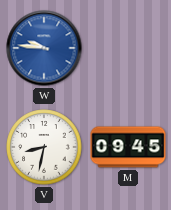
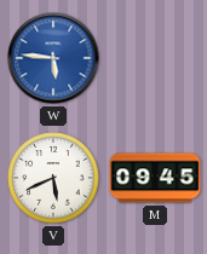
W: 9:46 -> 5:46
V: 8:32 -> 5:41
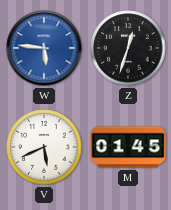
Z: none -> 12:33
M: 09:45 -> 01:45
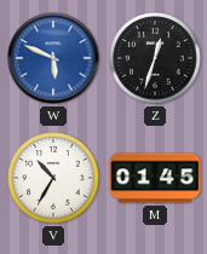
W: 5:46 -> 5:49
V: 5:41 -> 10:35
